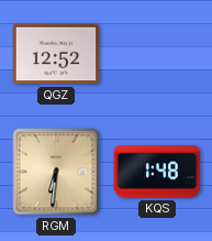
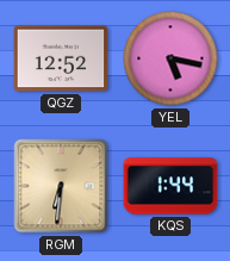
YEL: none -> 5:17
KQS: 1:48 -> 1:44
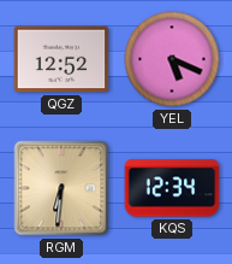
YEL: 5:17 -> 5:19
KQS: 1:44 -> 12:34
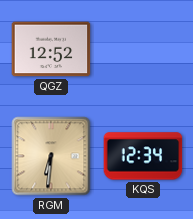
YEL: 5:19 -> none
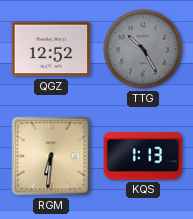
TTG: none -> 10:25
KQS: 12:34 -> 1:13
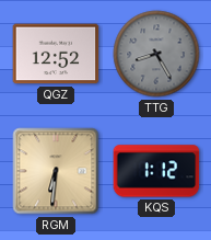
TTG: 10:25 -> 8:25
KQS: 1:13 -> 1:12
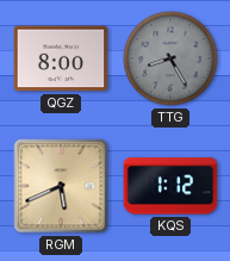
QGZ: 12:52 -> 8:00
RGM: 6:31 -> 5:41
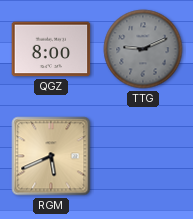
TTG: 8:25 -> 9:11
KQS: 1:12 -> none
